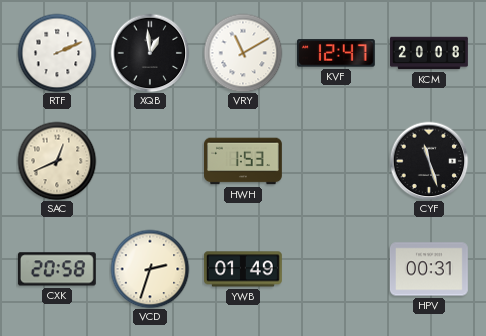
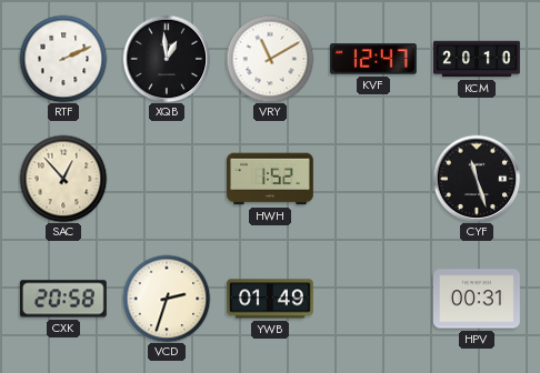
KCM: 20:08 -> 20:10
SAC: 12:41 -> 12:53
HWH: 1:53 -> 1:52
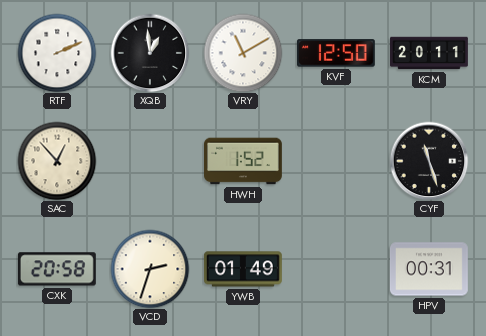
KVF: 12:47 -> 12:50
KCM: 20:10 -> 20:11
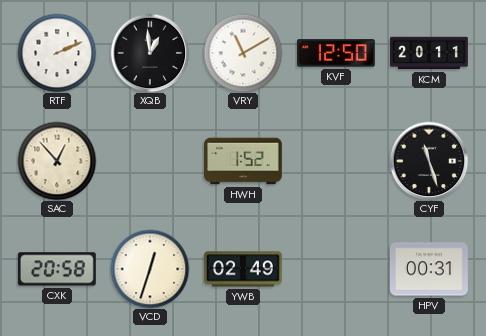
VCD: 2:33 -> 12:33
YWB: 01:49 -> 02:49
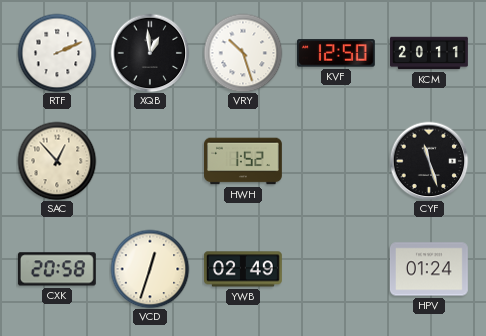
VRY: 11:10 -> 10:27
HPV: 00:31 -> 01:24
